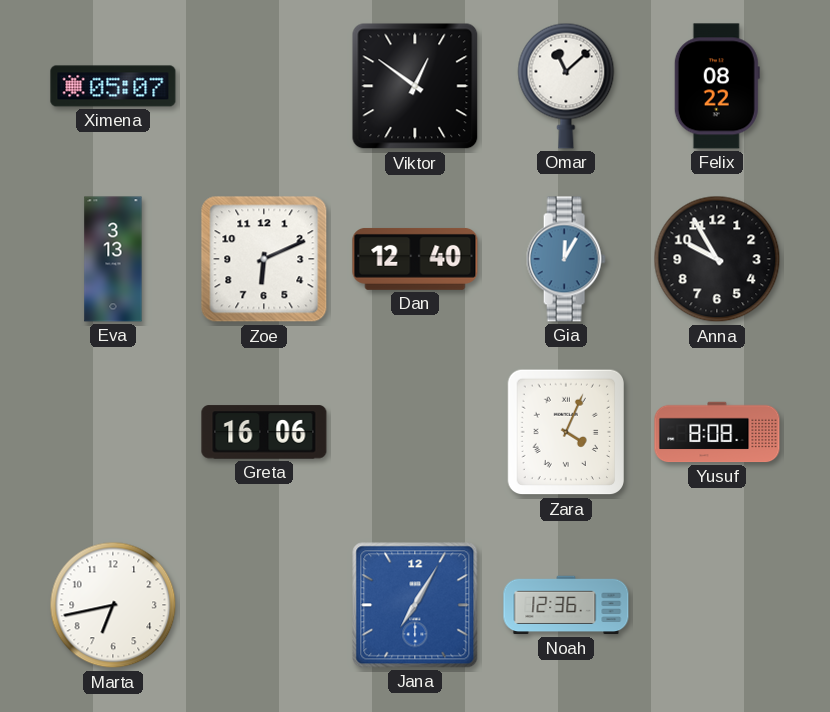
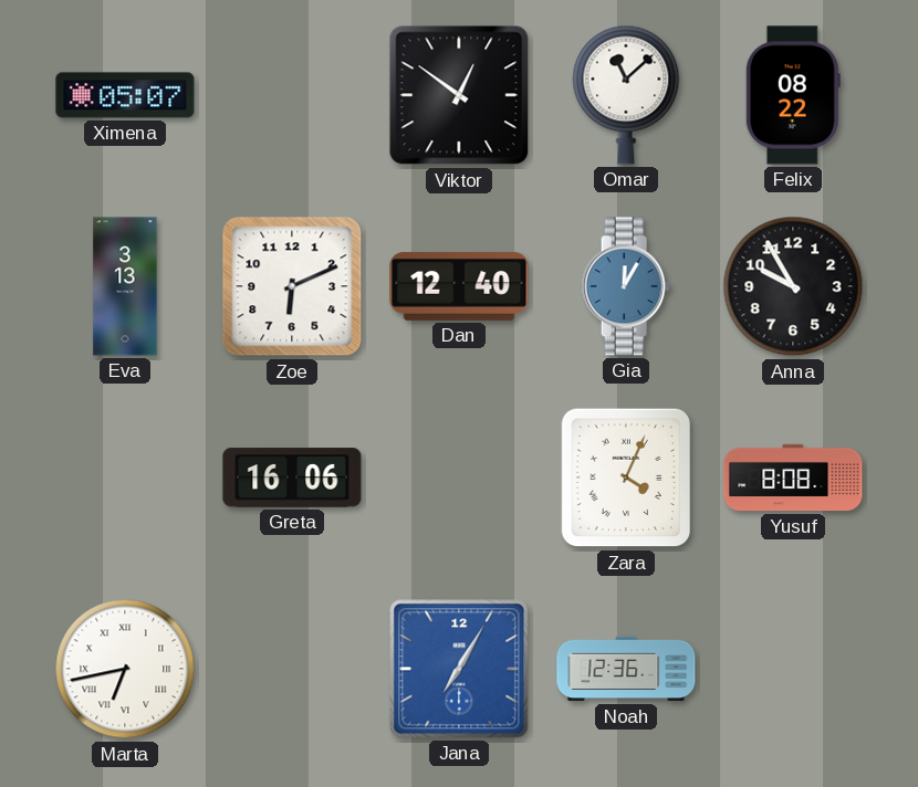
Marta numerals: Arabic -> Roman
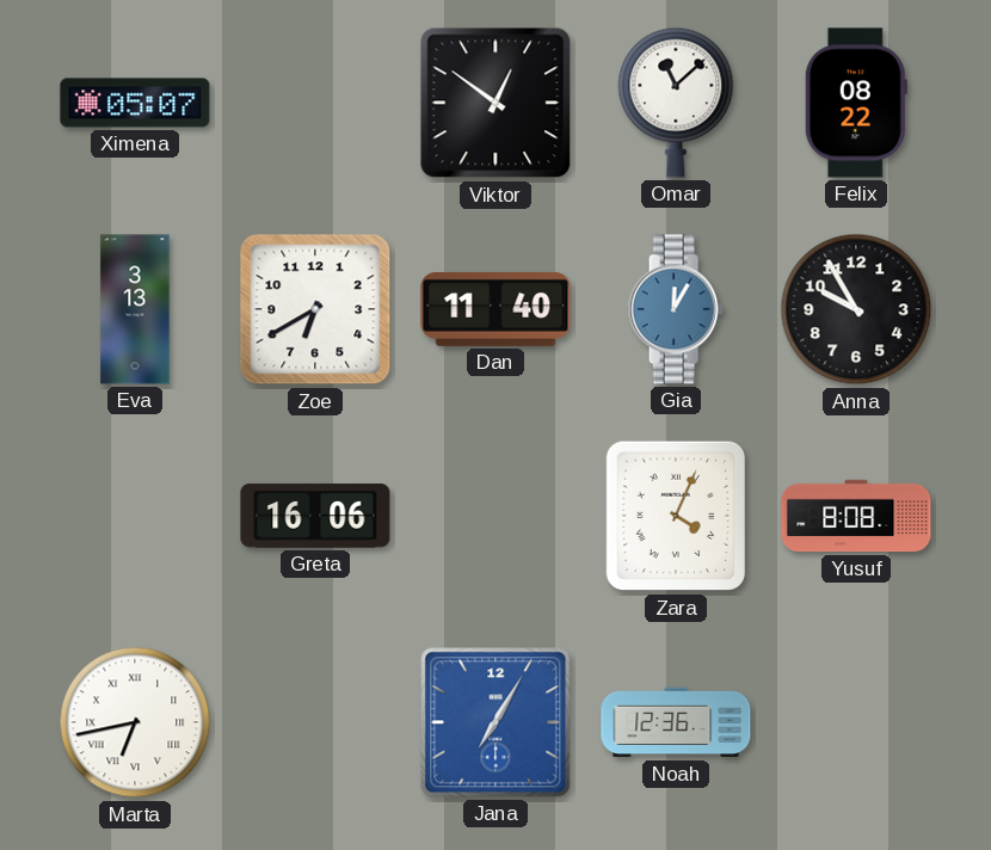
Zoe: 6:11 -> 6:40
Dan: 12:40 -> 11:40
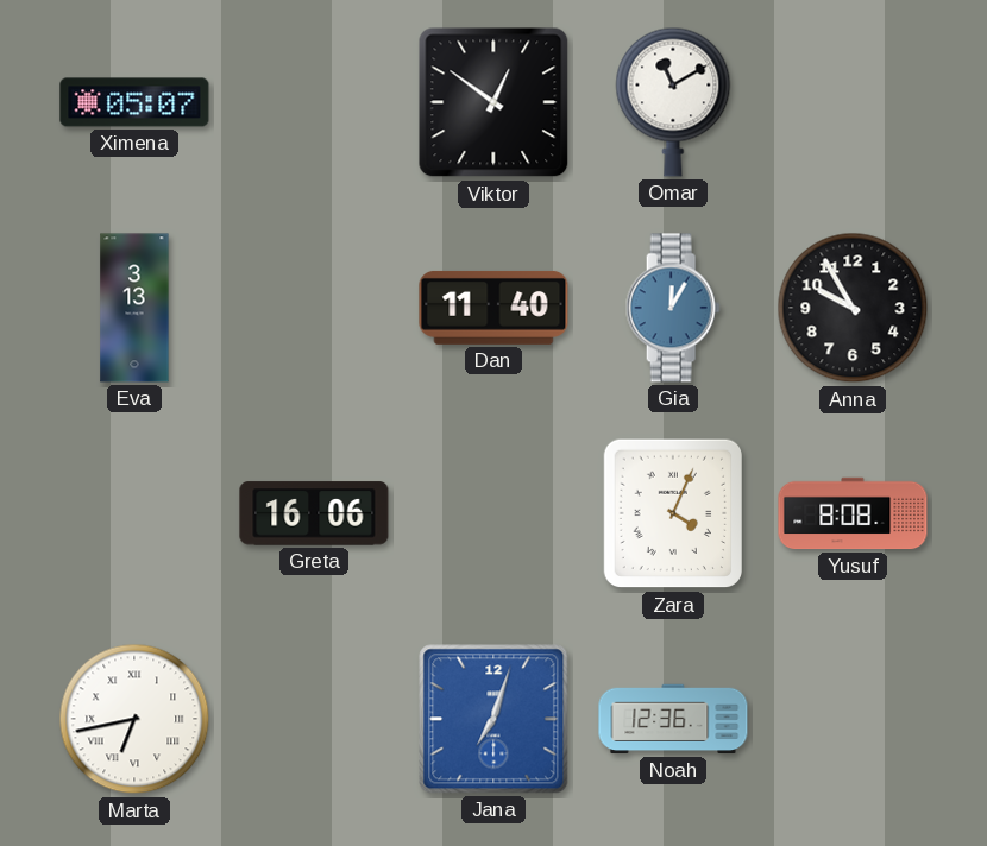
Omar: 11:08 -> 11:10
Felix: 08:22 -> none
Zoe: 6:40 -> none
Jana: 7:05 -> 7:03
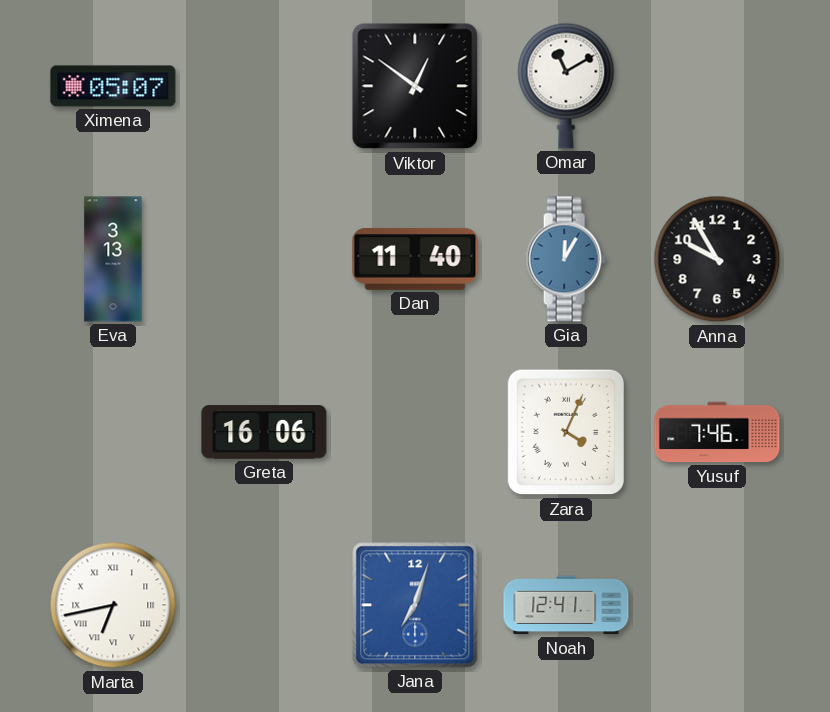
Yusuf: 8:08 -> 7:46
Noah: 12:36 -> 12:41
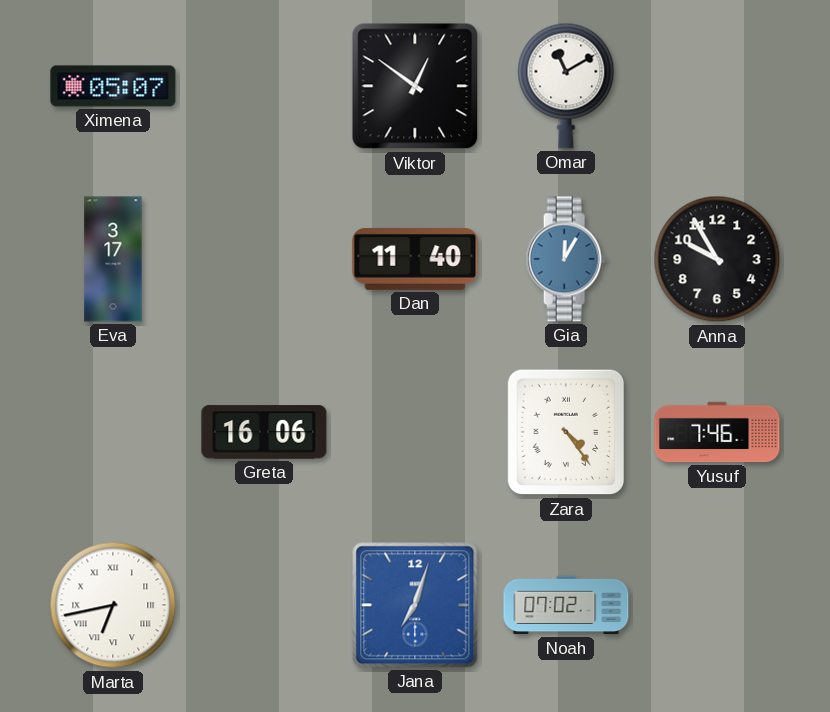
Eva: 3:13 -> 3:17
Zara: 4:04 -> 4:24
Noah: 12:41 -> 07:02
